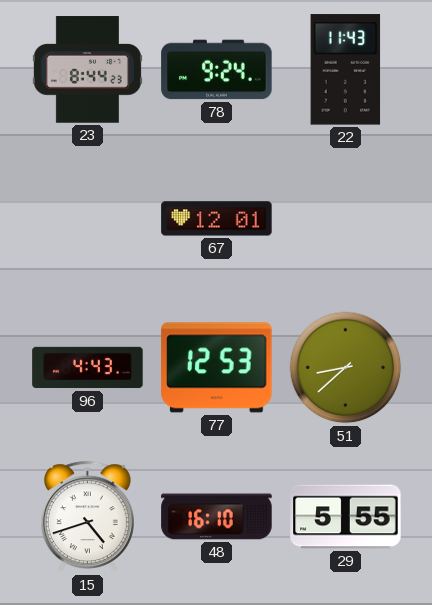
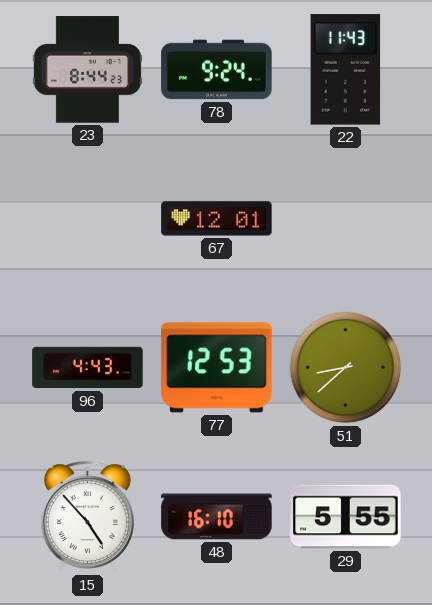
15: 4:42 -> 4:53
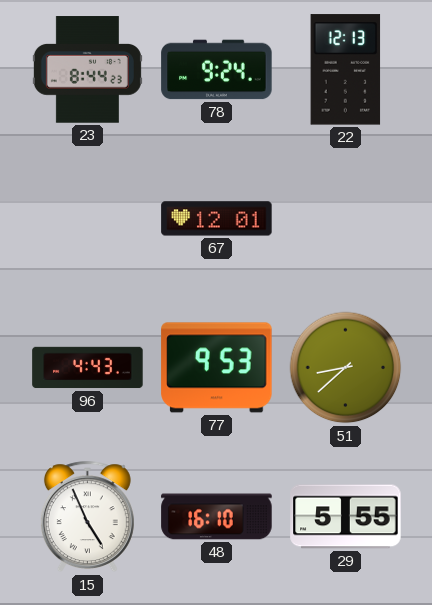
22: 11:43 -> 12:13
77: 12:53 -> 9:53
15: 4:53 -> 4:56
